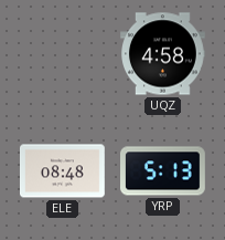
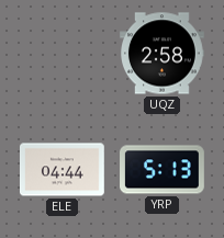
UQZ: 4:58 -> 2:58
ELE: 08:48 -> 04:44
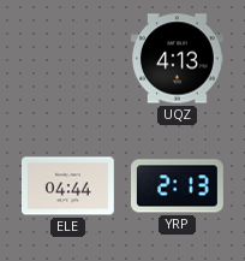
UQZ: 2:58 -> 4:13
YRP: 5:13 -> 2:13
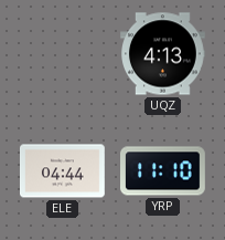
YRP: 2:13 -> 11:10
